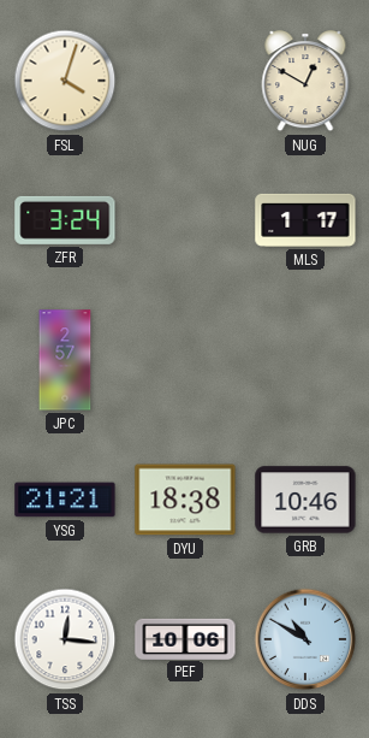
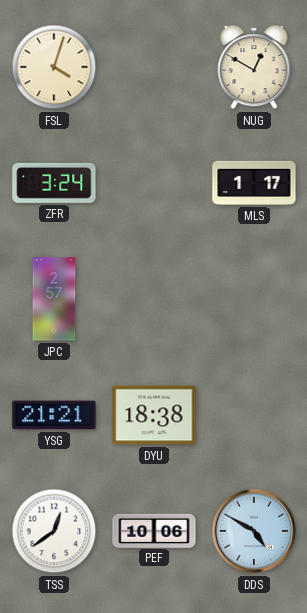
GRB: 10:46 -> none
TSS: 12:16 -> 12:39
DDS: 10:50 -> 4:50
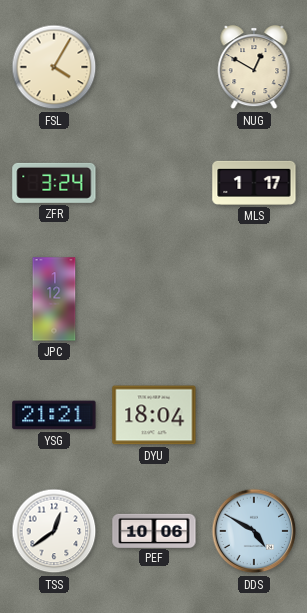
FSL: 4:03 -> 4:05
JPC: 2:57 -> 1:12
DYU: 18:38 -> 18:04
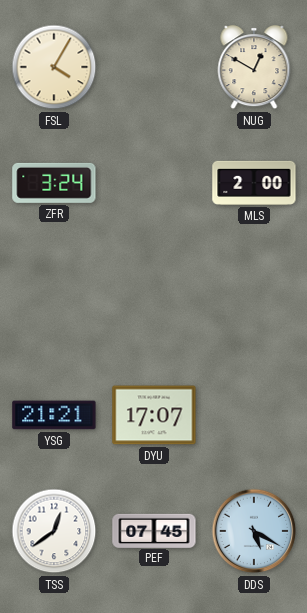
MLS: 1:17 -> 2:00
JPC: 1:12 -> none
DYU: 18:04 -> 17:07
PEF: 10:06 -> 07:45
DDS: 4:50 -> 5:20
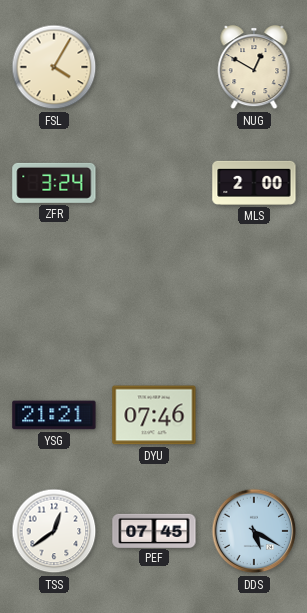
DYU: 17:07 -> 07:46
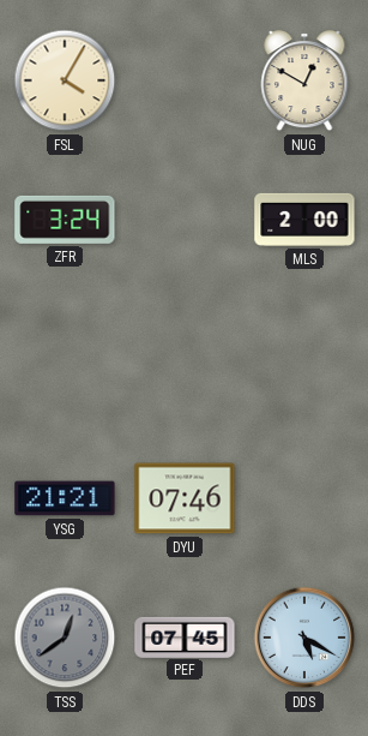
TSS dial: white -> grey
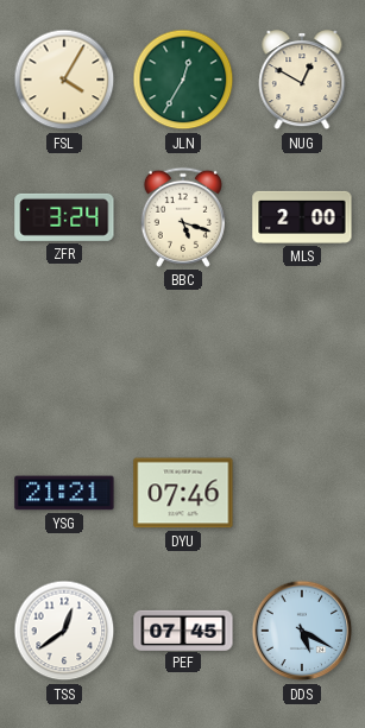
JLN: none -> 12:35
BBC: none -> 5:18
TSS dial: grey -> white
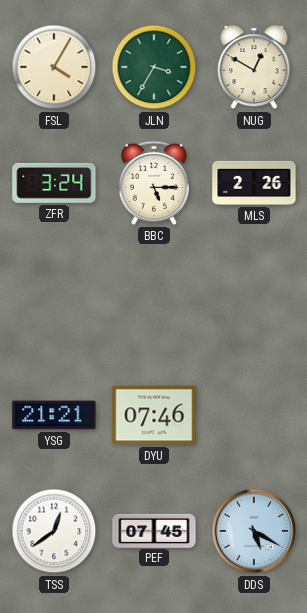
JLN: 12:35 -> 3:35
BBC: 5:18 -> 5:15
MLS: 2:00 -> 2:26
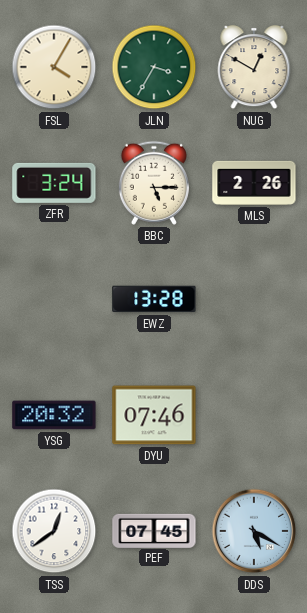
EWZ: none -> 13:28
YSG: 21:21 -> 20:32
